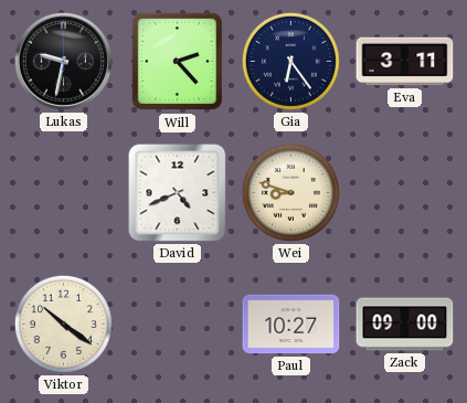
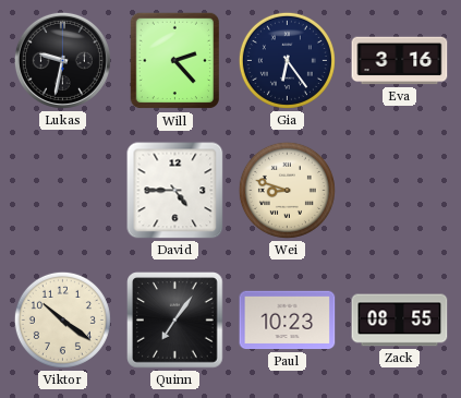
Eva: 3:11 -> 3:16
David: 4:41 -> 4:45
Quinn: none -> 7:06
Paul: 10:27 -> 10:23
Zack: 09:00 -> 08:55
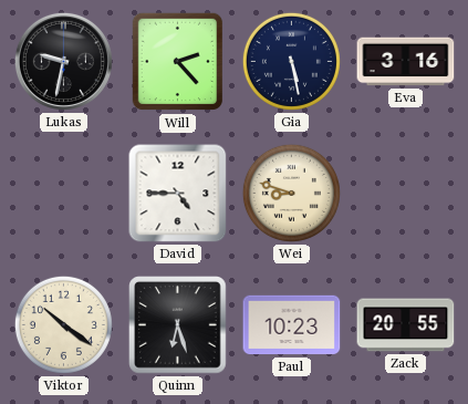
Gia: 6:24 -> 5:28
Quinn: 7:06 -> 6:27
Zack: 08:55 -> 20:55
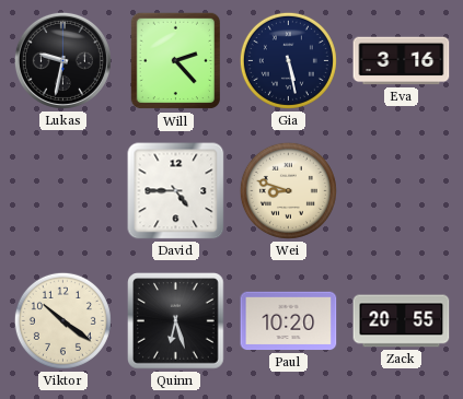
Paul: 10:23 -> 10:20
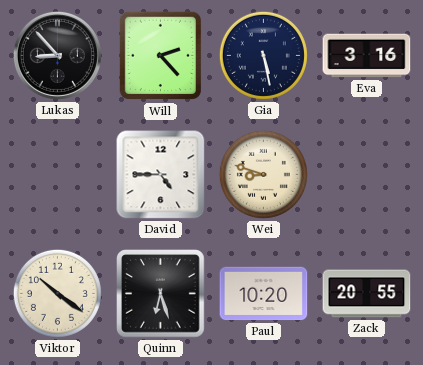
Lukas: 9:32 -> 8:53
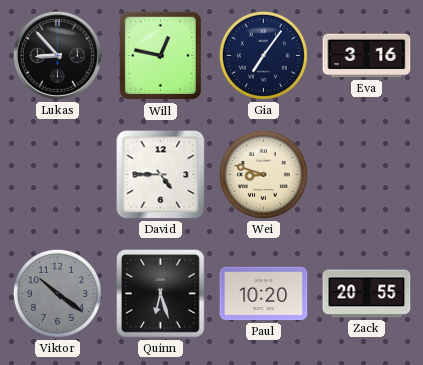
Will: 2:23 -> 12:47
Gia: 5:28 -> 7:06
Viktor dial: cream -> grey
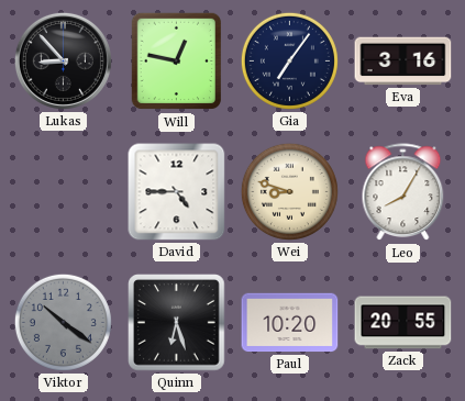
Leo: none -> 8:05
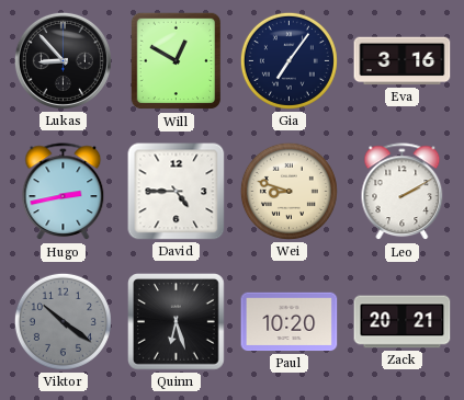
Will: 12:47 -> 12:50
Hugo: none -> 2:43
Leo: 8:05 -> 2:10
Zack: 20:55 -> 20:21
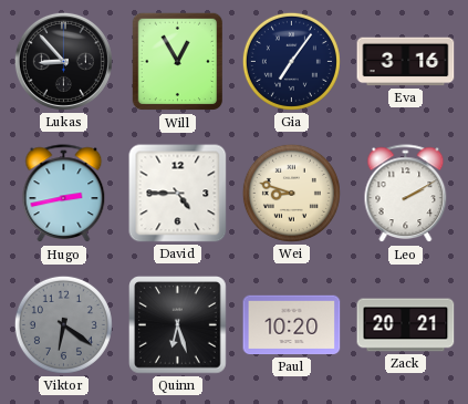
Will: 12:50 -> 12:55
Viktor: 10:21 -> 6:21
